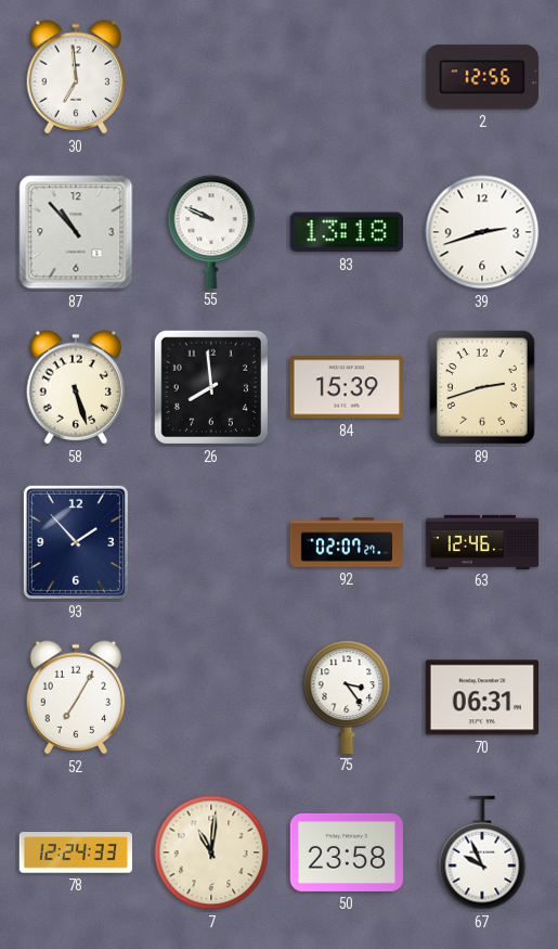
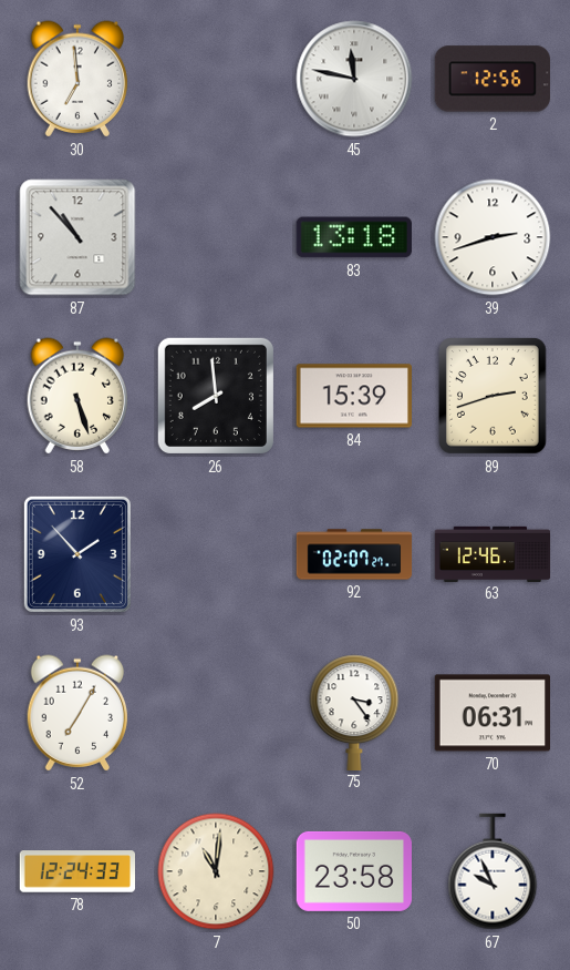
45: none -> 11:47
55: 9:49 -> none
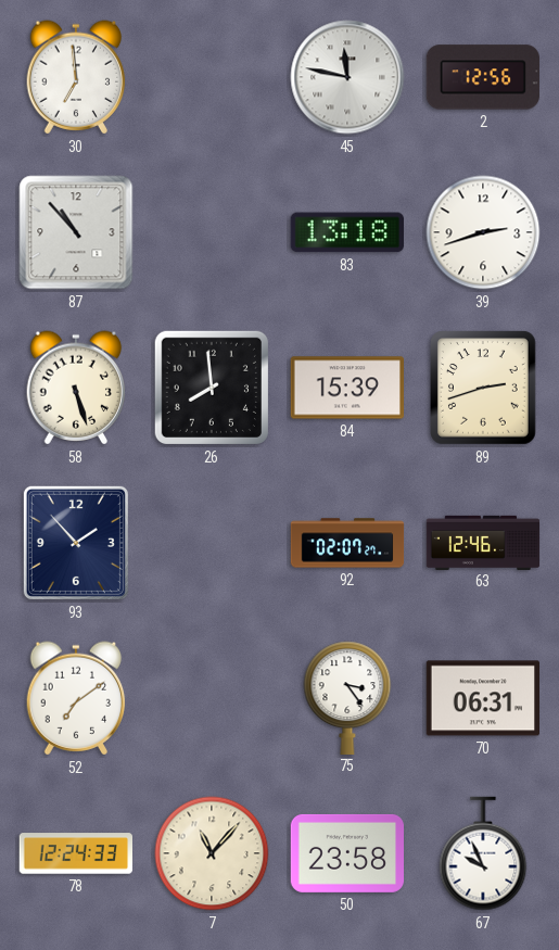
52: 7:05 -> 7:09
7: 11:01 -> 11:07
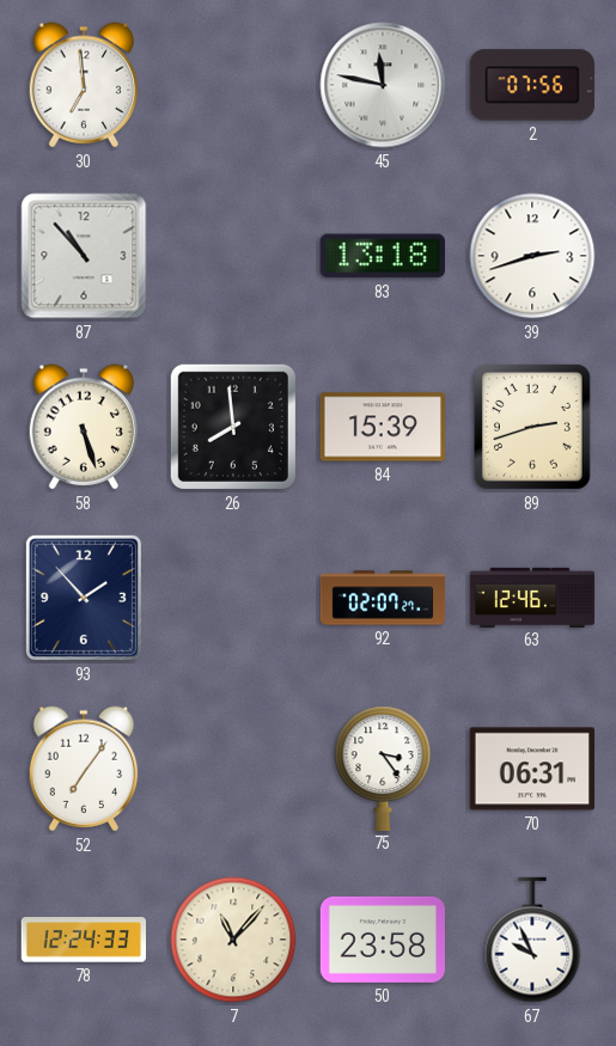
2: 12:56 -> 07:56
52: 7:09 -> 7:06
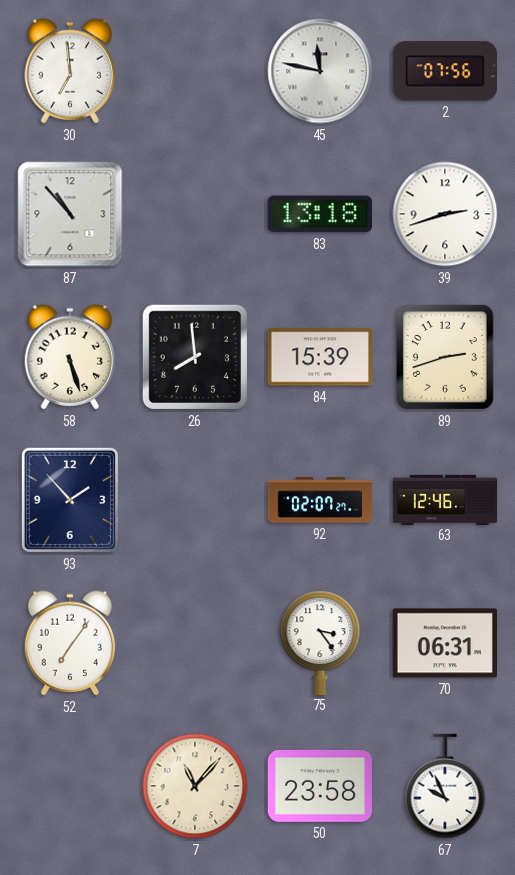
78: 12:24 -> none
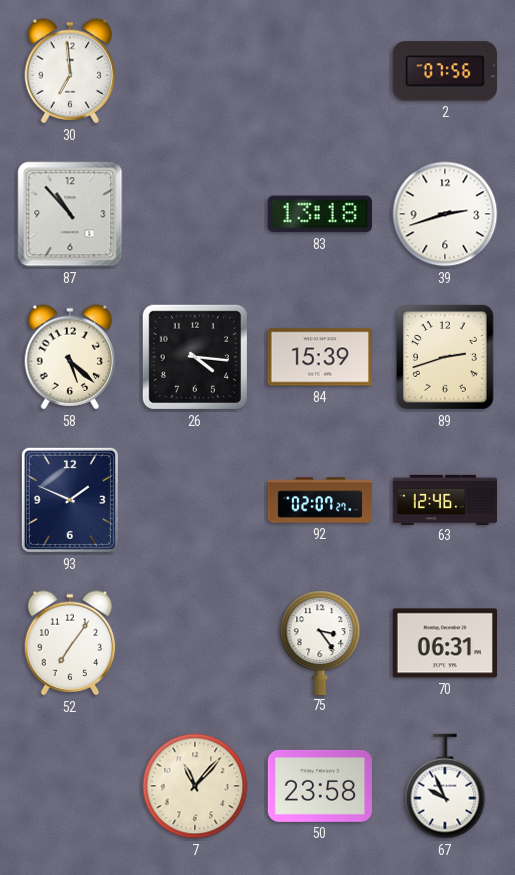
45: 11:47 -> none
58: 5:27 -> 5:22
26: 7:59 -> 4:16
93: 1:53 -> 1:49
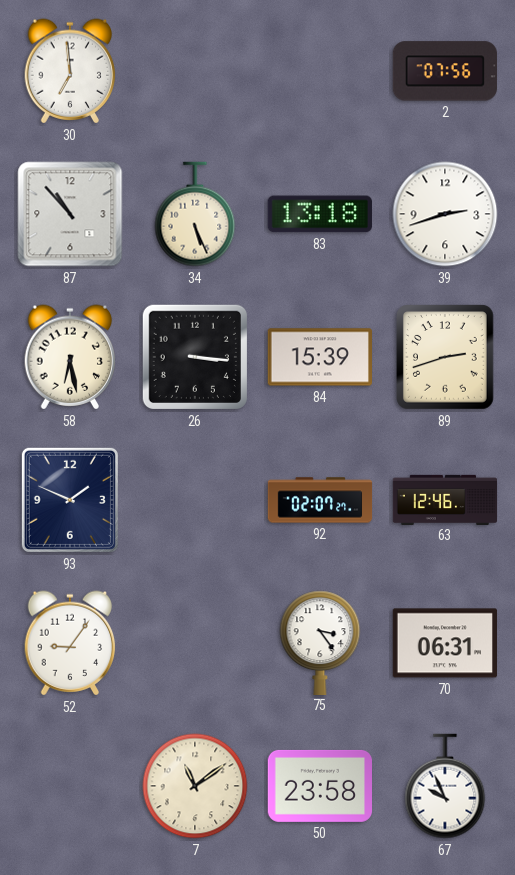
34: none -> 5:26
58: 5:22 -> 6:28
26: 4:16 -> 3:16
52: 7:06 -> 9:06
7: 11:07 -> 11:09
